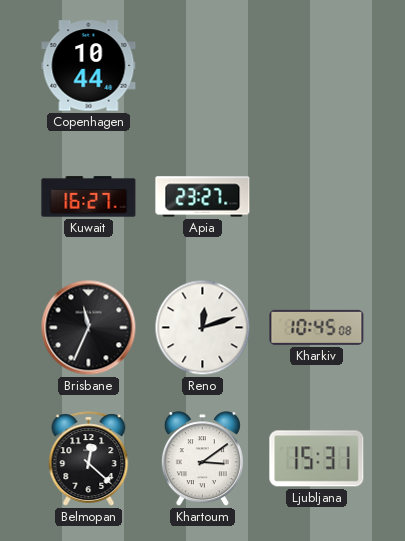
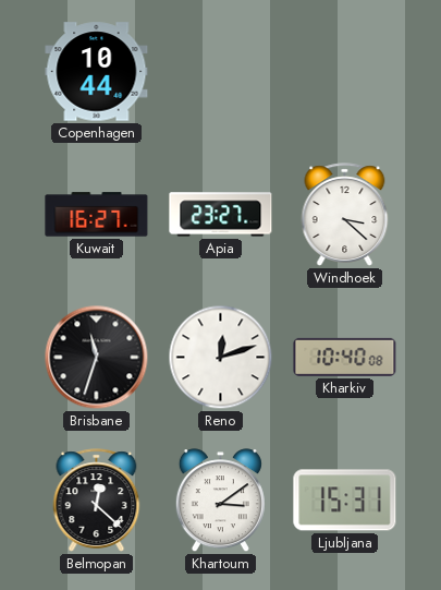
Windhoek: none -> 3:22
Brisbane: 11:34 -> 11:33
Kharkiv: 10:45 -> 10:40
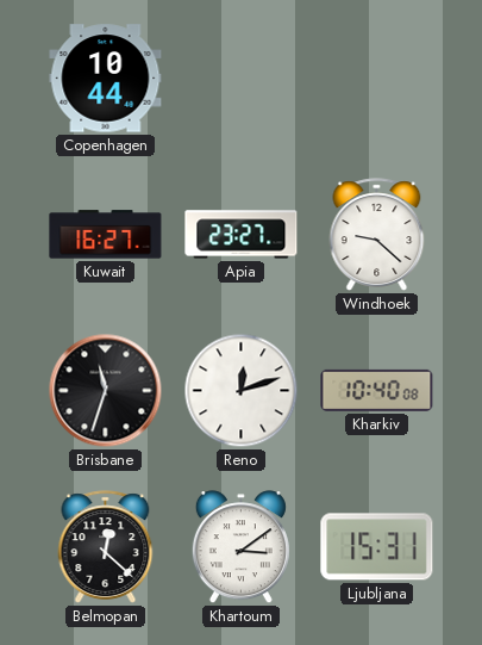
Windhoek: 3:22 -> 9:22
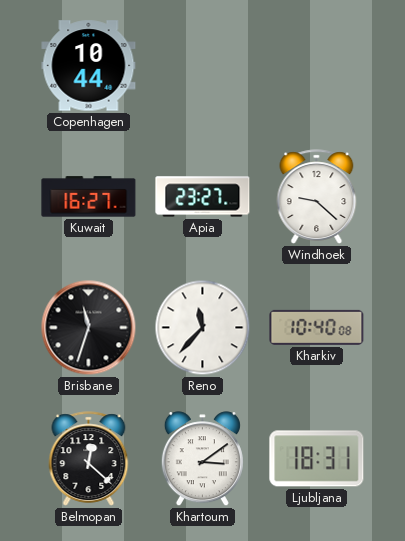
Reno: 12:12 -> 11:37
Ljubljana: 15:31 -> 18:31
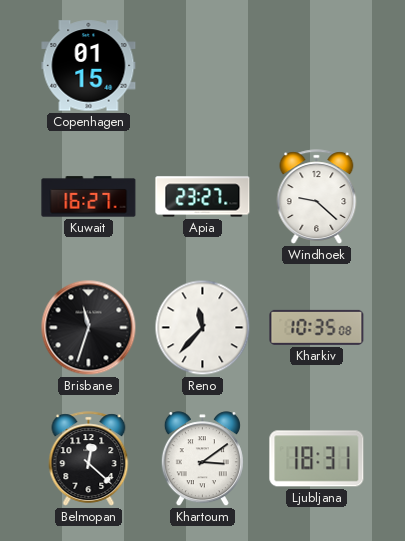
Copenhagen: 10:44 -> 01:15
Kharkiv: 10:40 -> 10:35
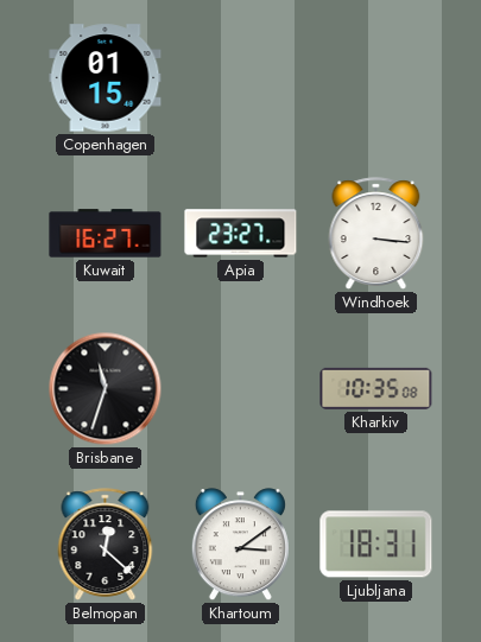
Windhoek: 9:22 -> 3:16
Reno: 11:37 -> none
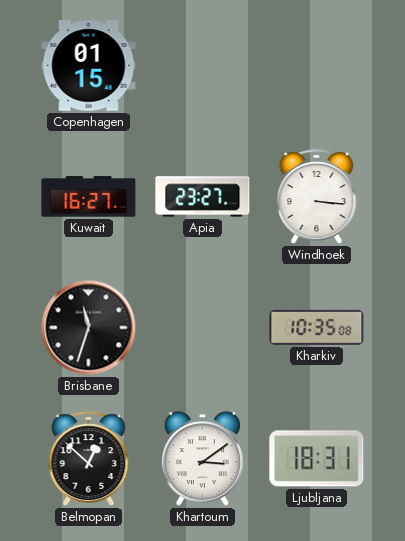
Belmopan: 12:22 -> 12:52
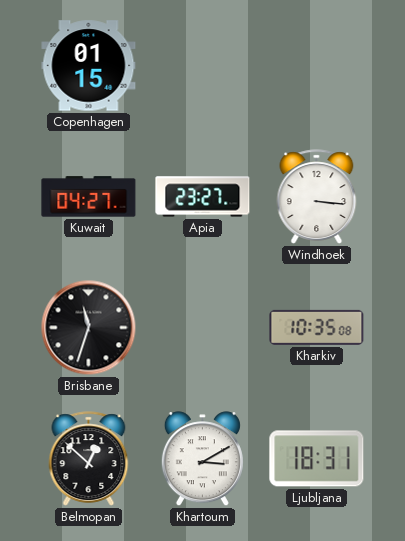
Kuwait: 16:27 -> 04:27
Khartoum: 3:09 -> 3:10
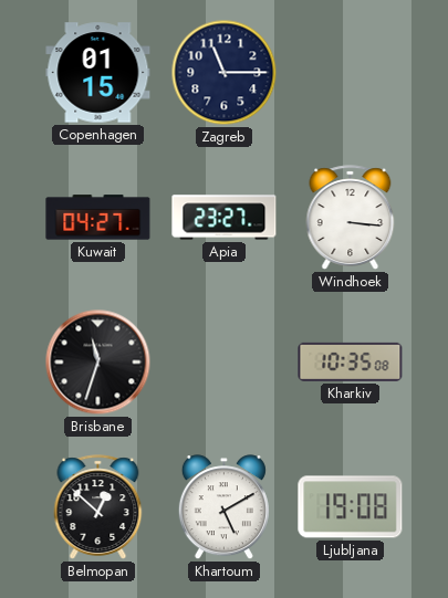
Zagreb: none -> 11:15
Khartoum: 3:10 -> 5:10
Ljubljana: 18:31 -> 19:08
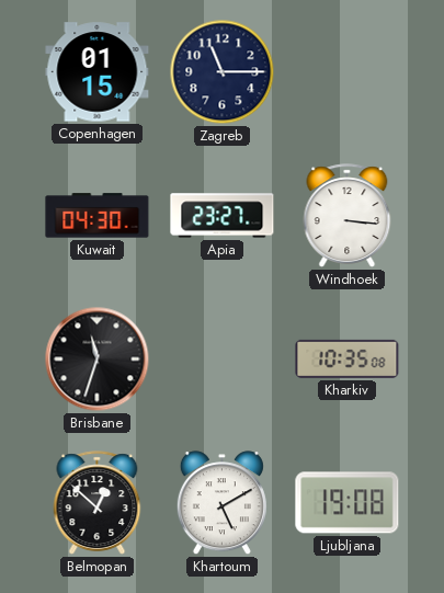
Kuwait: 04:27 -> 04:30
